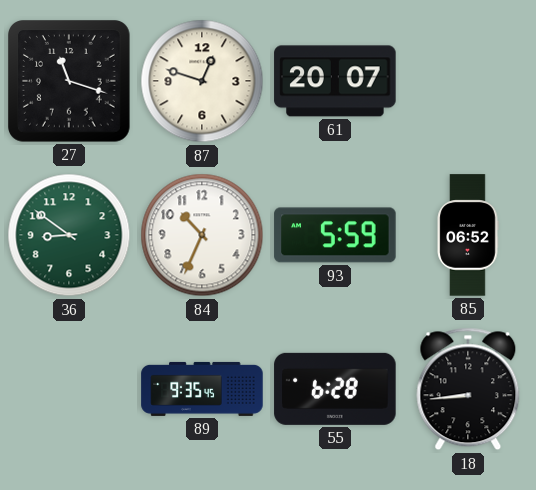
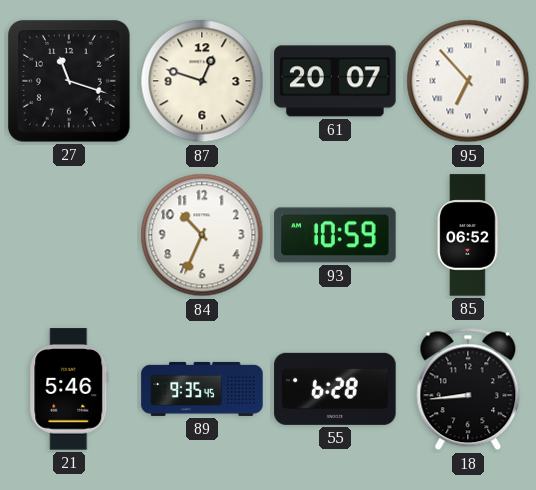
95: none -> 6:53
36: 8:51 -> none
93: 5:59 -> 10:59
21: none -> 5:46
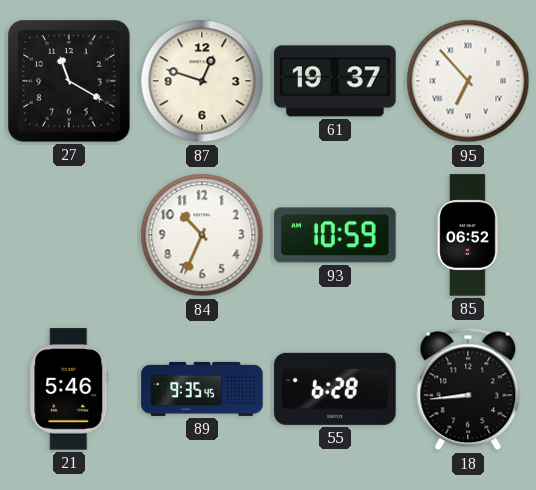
27: 11:18 -> 11:20
61: 20:07 -> 19:37
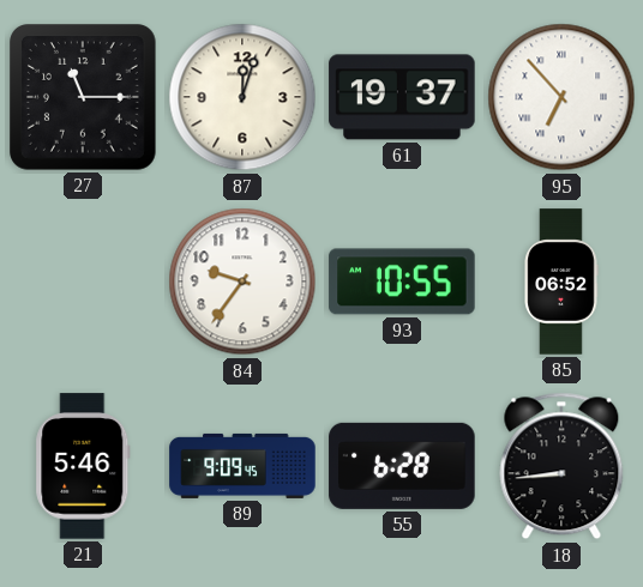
27: 11:20 -> 11:15
87: 12:48 -> 12:03
84: 10:34 -> 9:36
93: 10:59 -> 10:55
89: 9:35 -> 9:09
